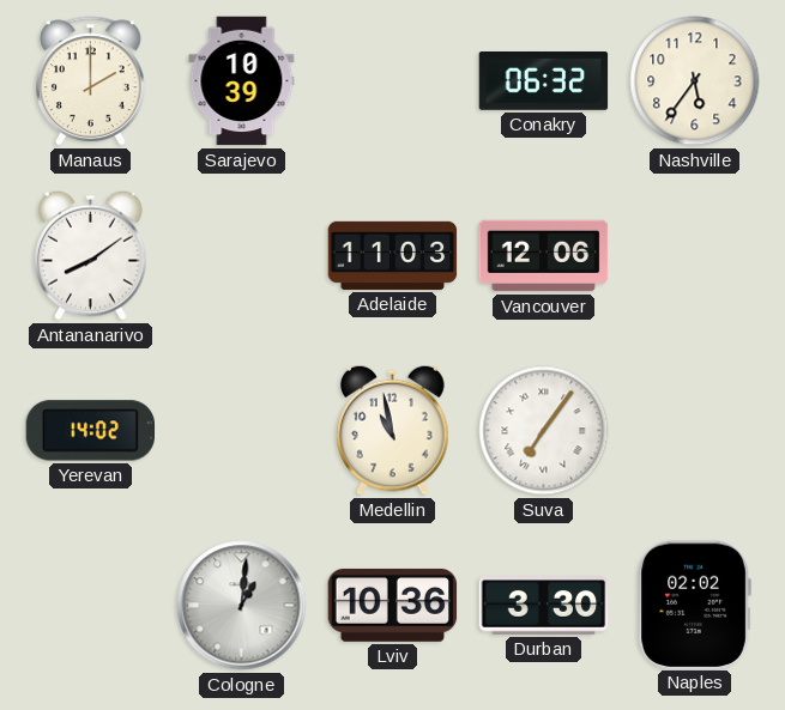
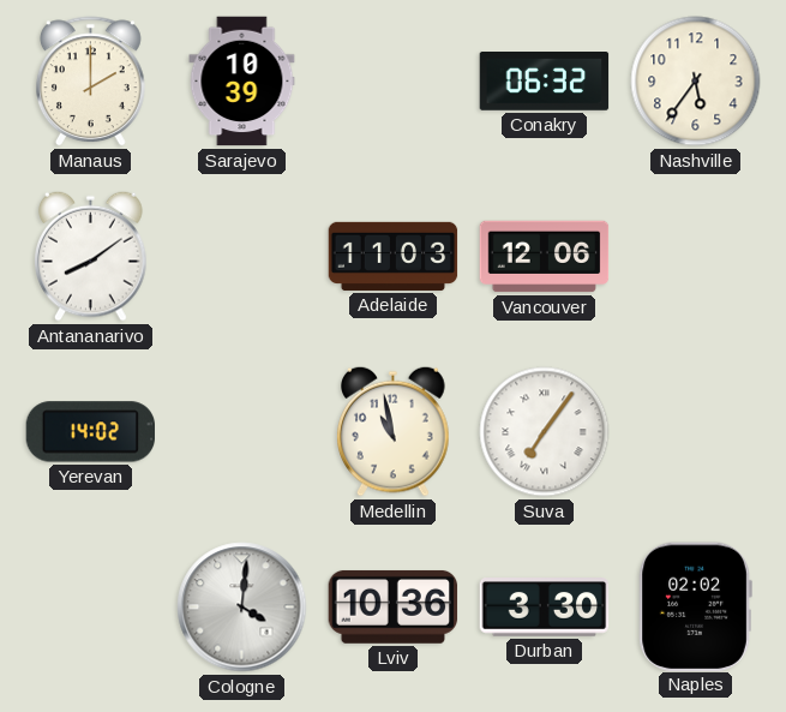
Cologne: 1:01 -> 4:01
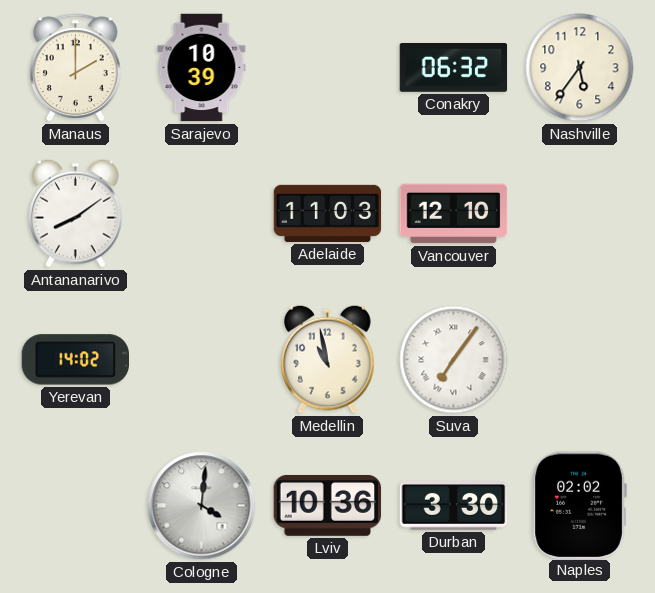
Vancouver: 12:06 -> 12:10
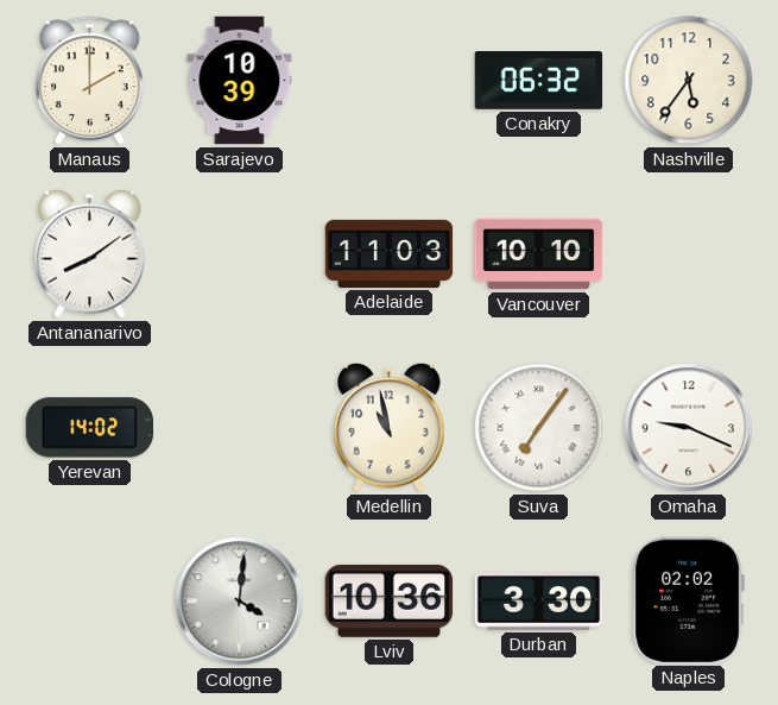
Vancouver: 12:10 -> 10:10
Omaha: none -> 9:19
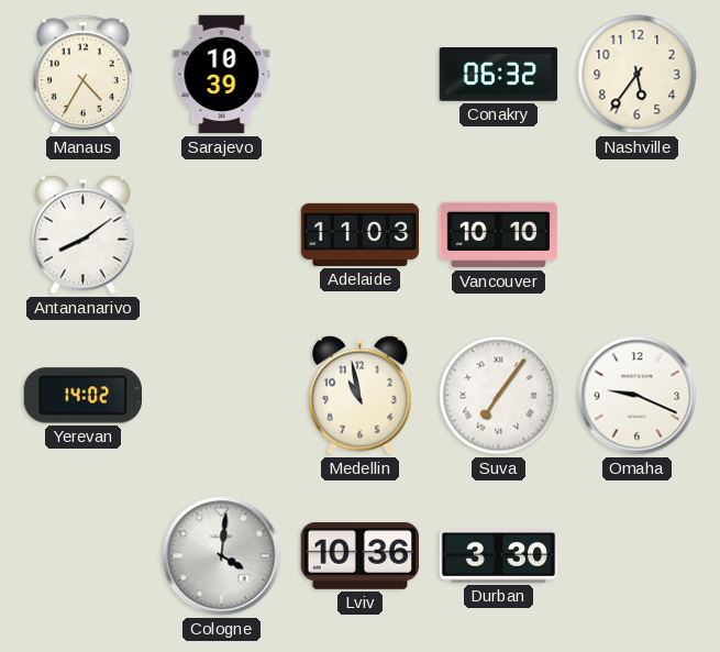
Manaus: 2:00 -> 4:35
Naples: 02:02 -> none
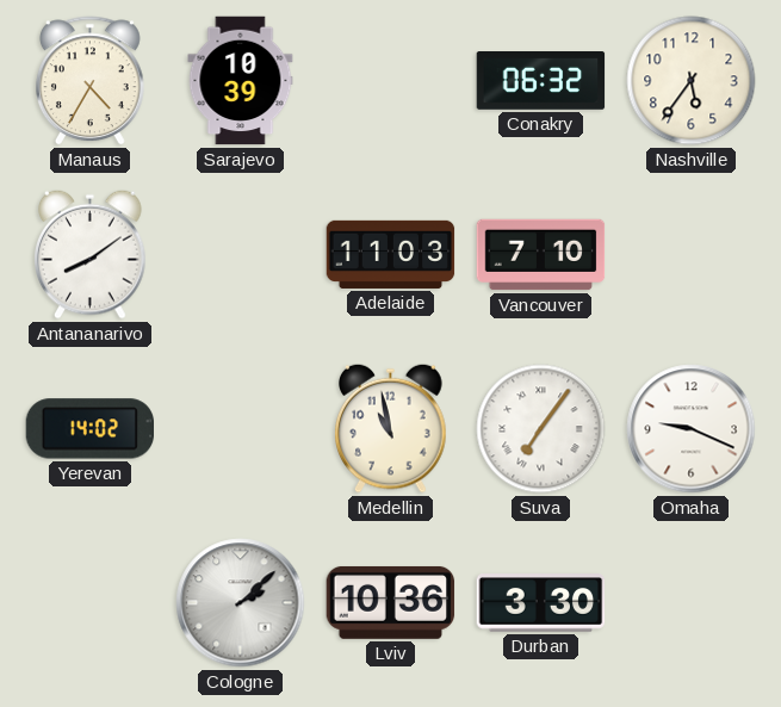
Vancouver: 10:10 -> 7:10
Cologne: 4:01 -> 2:08
